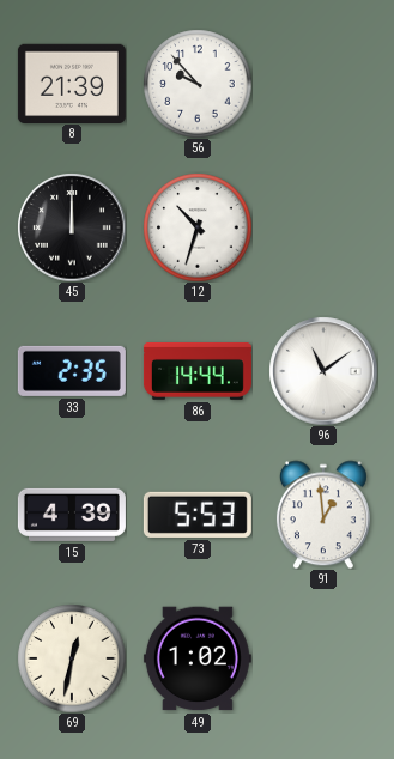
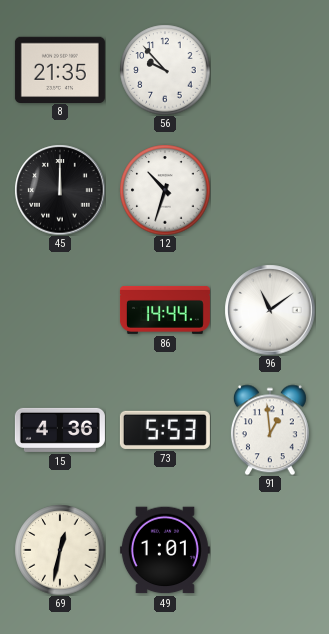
8: 21:39 -> 21:35
33: 2:35 -> none
15: 4:39 -> 4:36
49: 1:02 -> 1:01
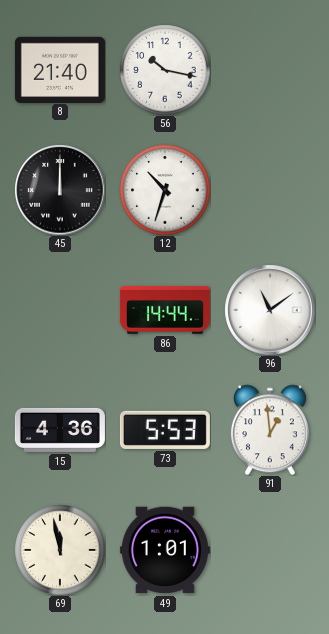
8: 21:35 -> 21:40
56: 9:53 -> 10:17
69: 12:32 -> 11:58
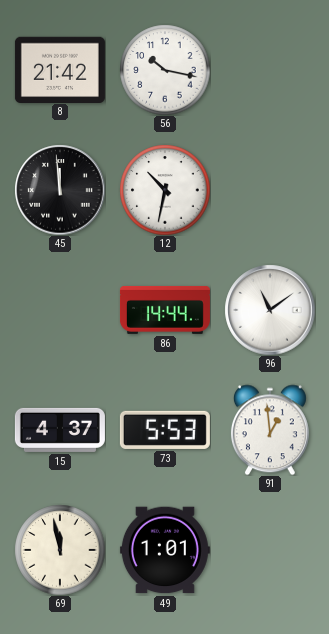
8: 21:40 -> 21:42
45: 12:00 -> 11:59
12: 10:33 -> 10:32
15: 4:36 -> 4:37
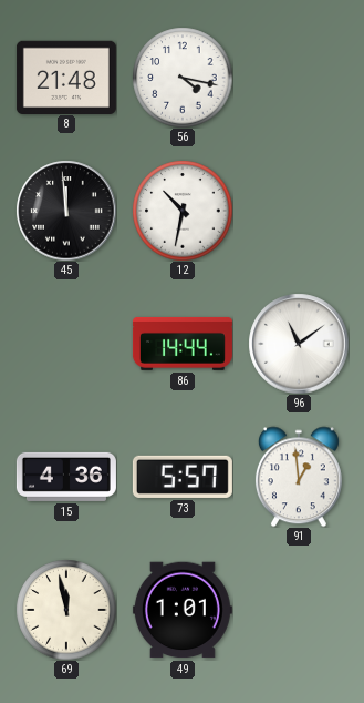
8: 21:42 -> 21:48
56: 10:17 -> 4:17
15: 4:37 -> 4:36
73: 5:53 -> 5:57
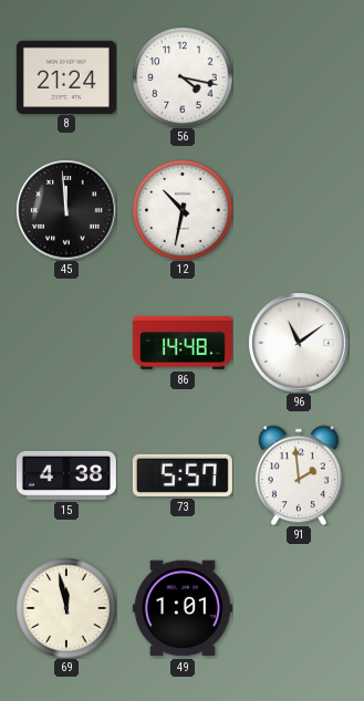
8: 21:48 -> 21:24
86: 14:44 -> 14:48
15: 4:36 -> 4:38
91: 12:59 -> 1:59
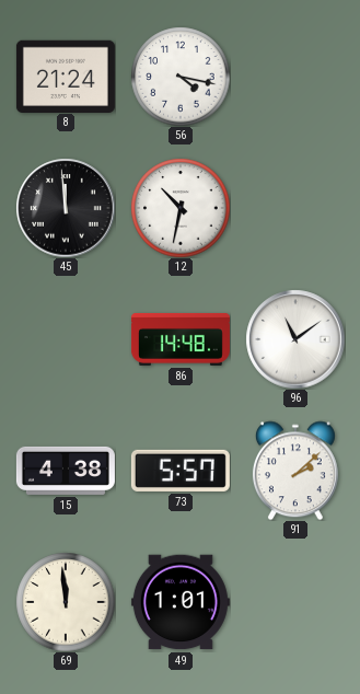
91: 1:59 -> 2:08
69: 11:58 -> 11:59
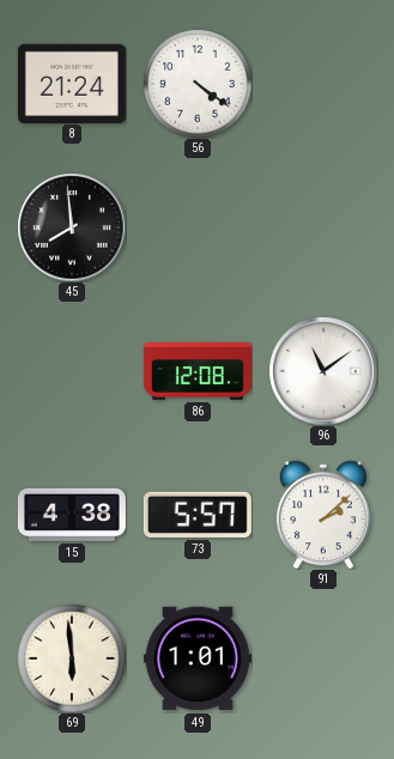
56: 4:17 -> 4:21
45: 11:59 -> 7:59
12: 10:32 -> none
86: 14:48 -> 12:08
69: 11:59 -> 5:59
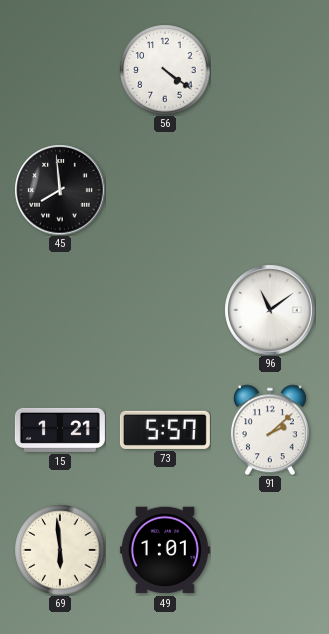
8: 21:24 -> none
86: 12:08 -> none
15: 4:38 -> 1:21
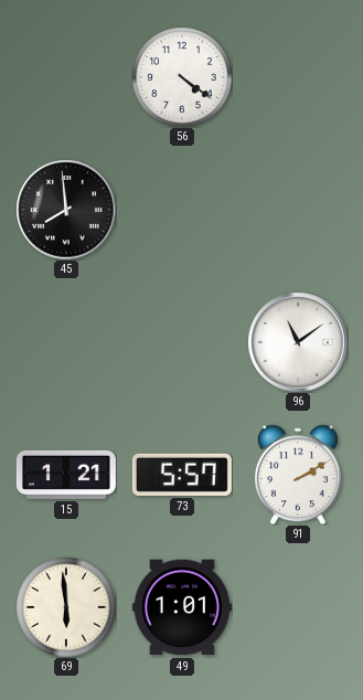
91: 2:08 -> 2:10
